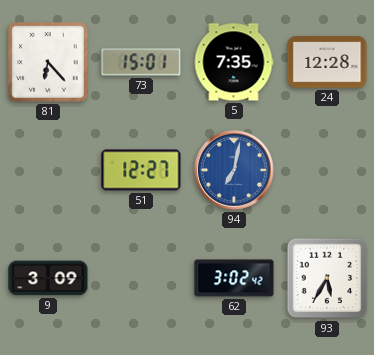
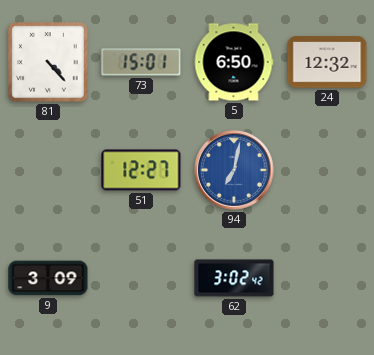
81: 6:23 -> 4:23
5: 7:35 -> 6:50
24: 12:28 -> 12:32
93: 5:35 -> none
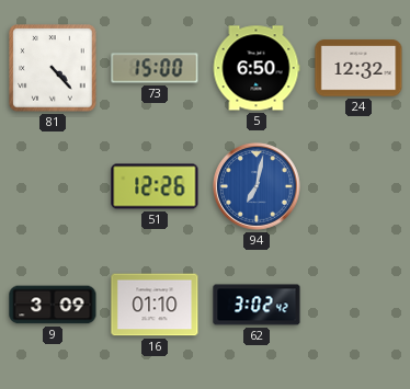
73: 15:01 -> 15:00
51: 12:27 -> 12:26
16: none -> 01:10
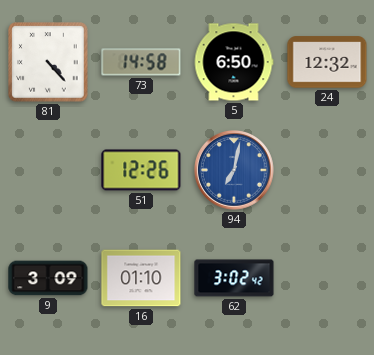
73: 15:00 -> 14:58
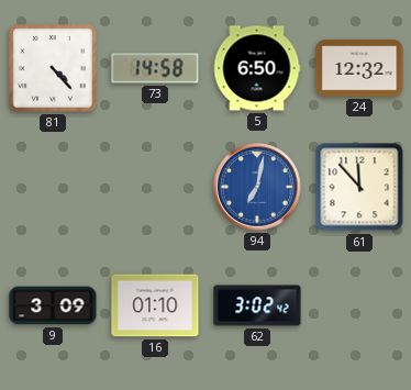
51: 12:26 -> none
61: none -> 11:53
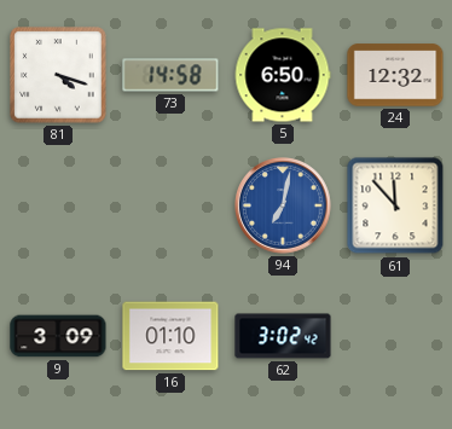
81: 4:23 -> 4:18
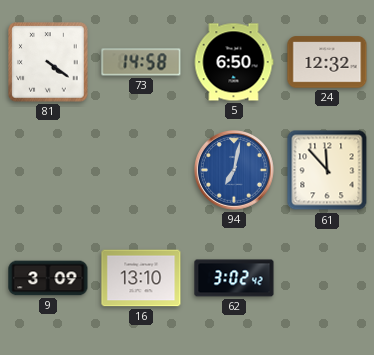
81: 4:18 -> 4:21
16: 01:10 -> 13:10
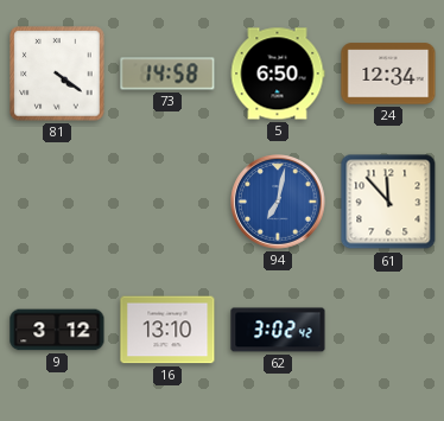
24: 12:32 -> 12:34
9: 3:09 -> 3:12
